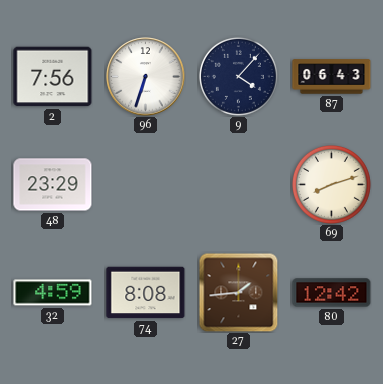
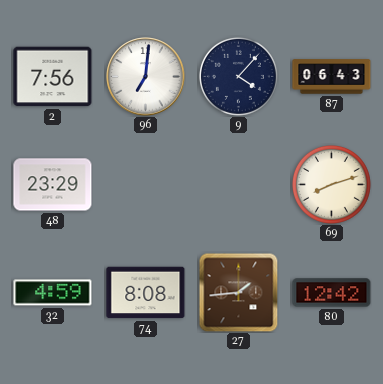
96: 6:33 -> 7:01
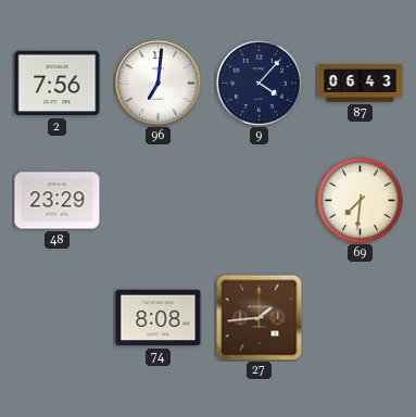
69: 8:12 -> 7:31
32: 4:59 -> none
80: 12:42 -> none
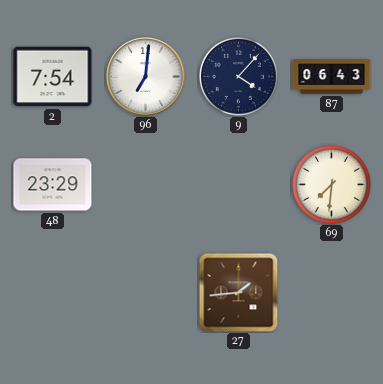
2: 7:56 -> 7:54
74: 8:08 -> none
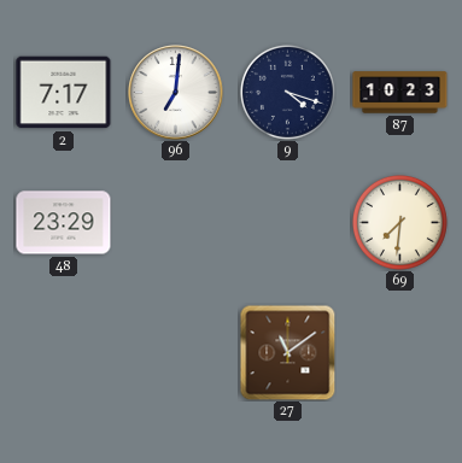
2: 7:54 -> 7:17
9: 4:07 -> 4:18
87: 06:43 -> 10:23
27: 1:44 -> 11:09
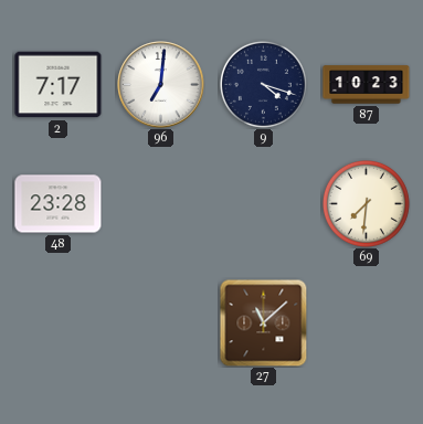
48: 23:29 -> 23:28
27: 11:09 -> 11:08
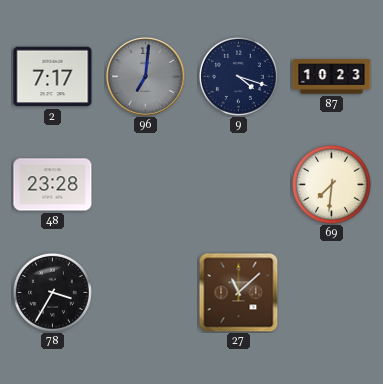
96 dial: white -> grey
78: none -> 3:35
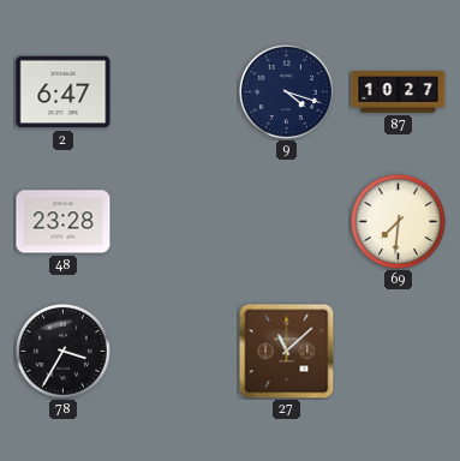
2: 7:17 -> 6:47
96: 7:01 -> none
87: 10:23 -> 10:27
